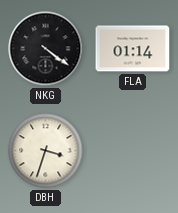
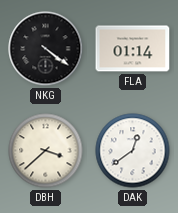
DBH: 3:33 -> 3:38
DAK: none -> 12:39
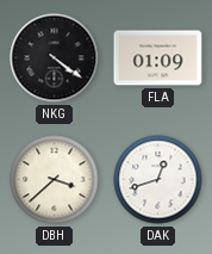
FLA: 01:14 -> 01:09
DAK: 12:39 -> 12:42
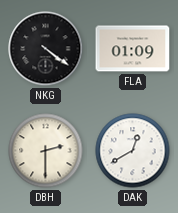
DBH: 3:38 -> 2:30
DAK: 12:42 -> 12:40
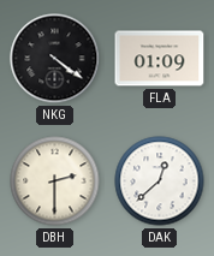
DAK: 12:40 -> 12:38
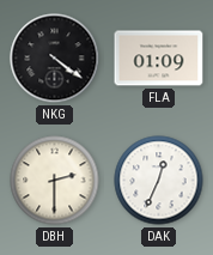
DAK: 12:38 -> 12:34
